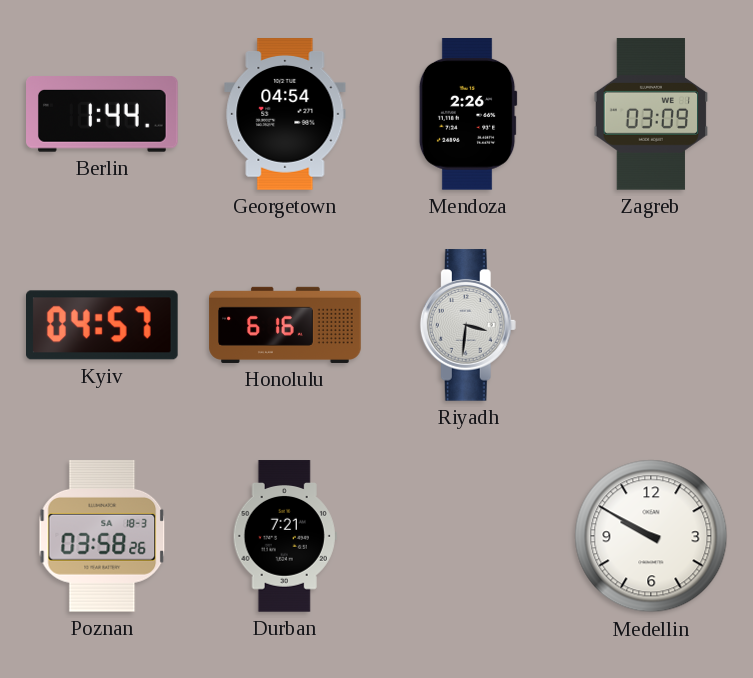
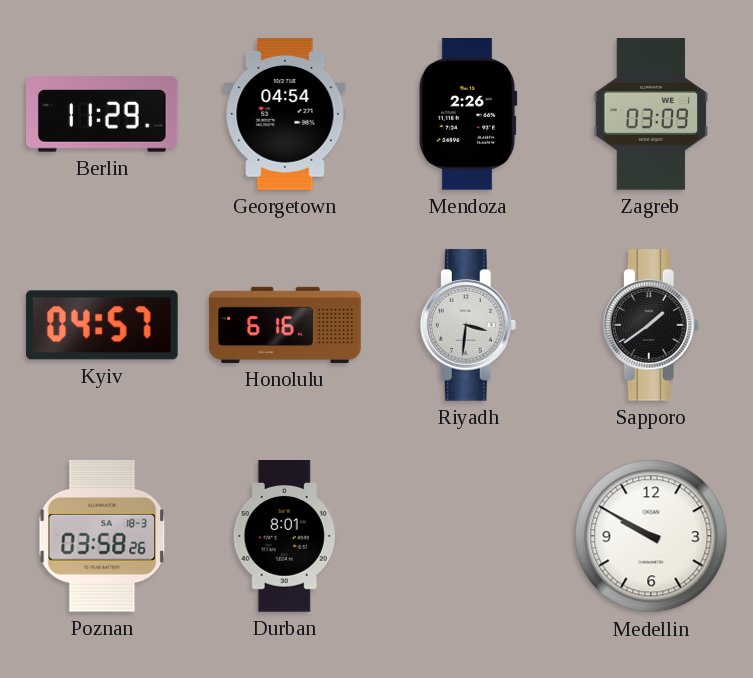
Berlin: 1:44 -> 11:29
Sapporo: none -> 1:39
Durban: 7:21 -> 8:01
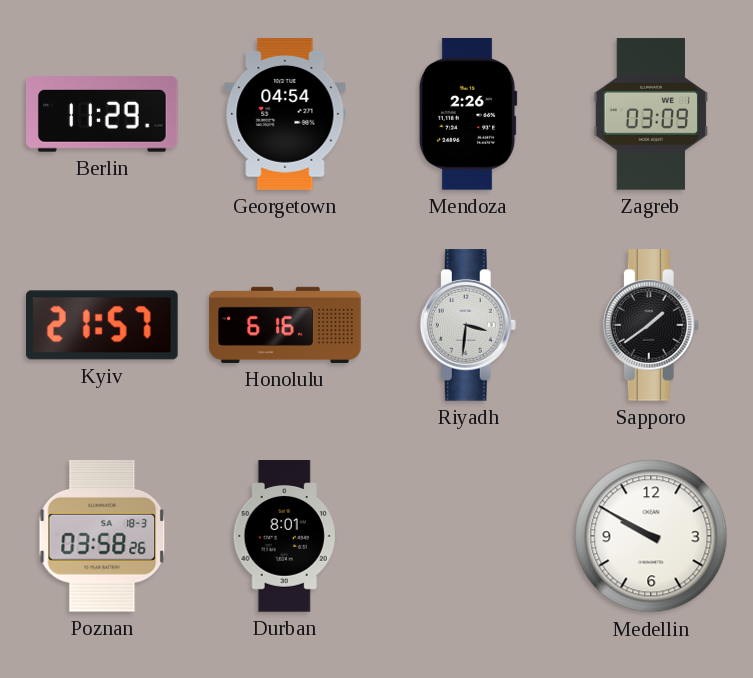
Kyiv: 04:57 -> 21:57
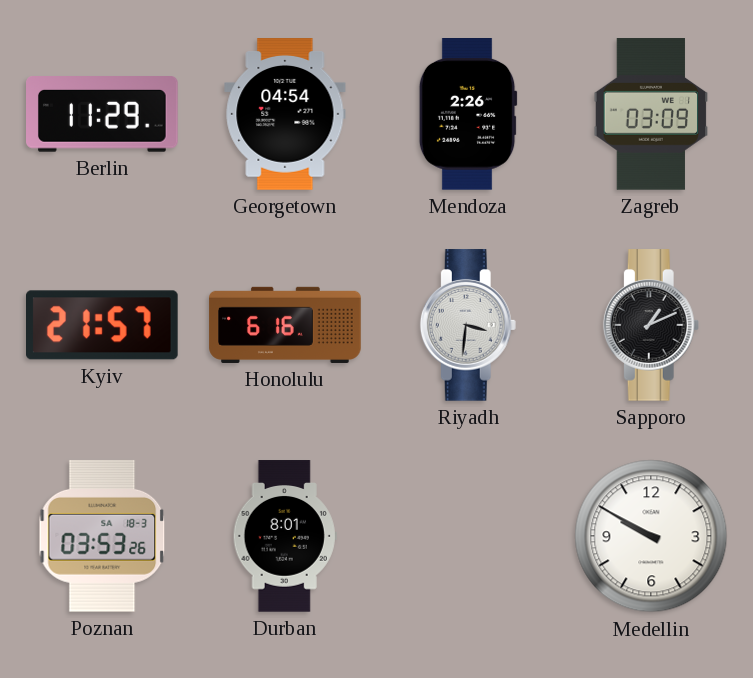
Sapporo: 1:39 -> 1:11
Poznan: 03:58 -> 03:53
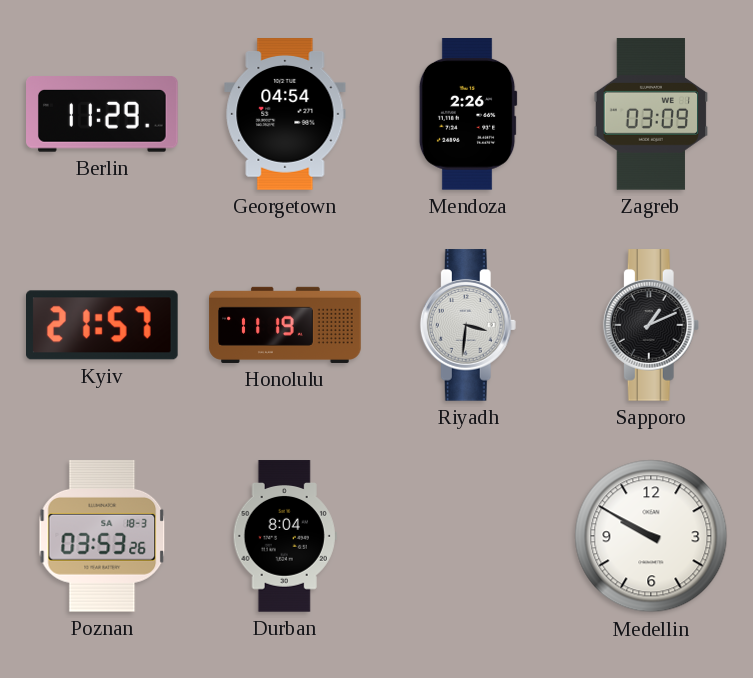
Honolulu: 6:16 -> 11:19
Durban: 8:01 -> 8:04
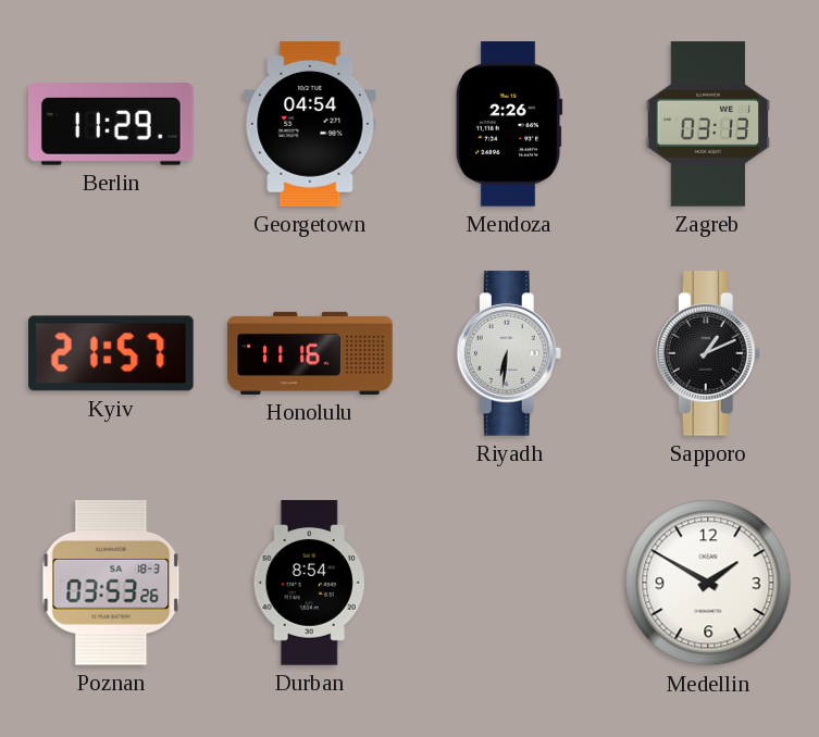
Zagreb: 03:09 -> 03:13
Honolulu: 11:19 -> 11:16
Riyadh: 3:31 -> 6:31
Durban: 8:04 -> 8:54
Medellin: 9:50 -> 1:50
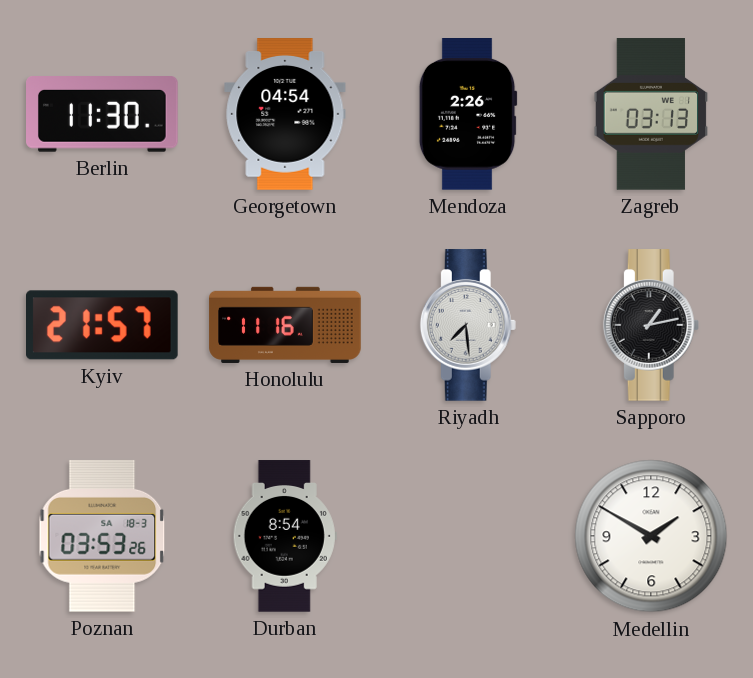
Berlin: 11:29 -> 11:30
Riyadh: 6:31 -> 7:29
Sapporo: 1:11 -> 1:13
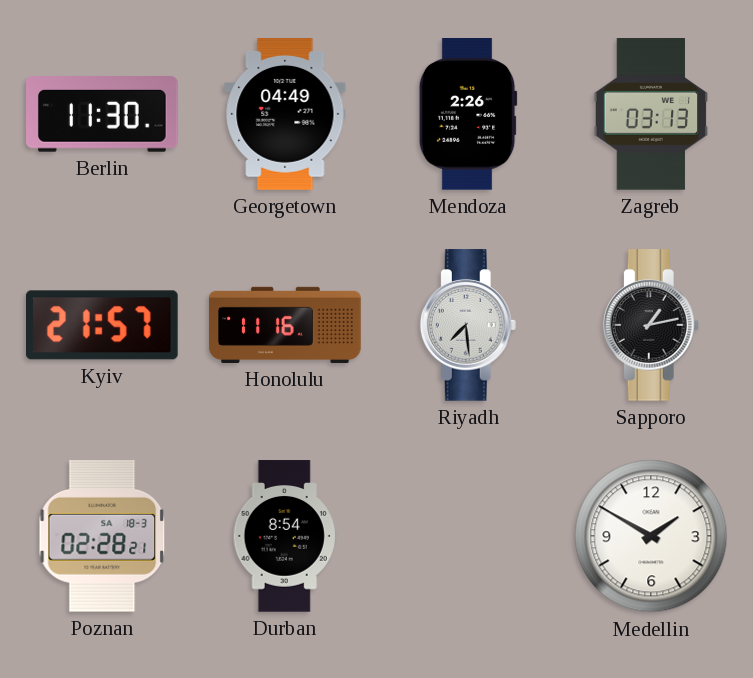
Georgetown: 04:54 -> 04:49
Poznan: 03:53 -> 02:28
